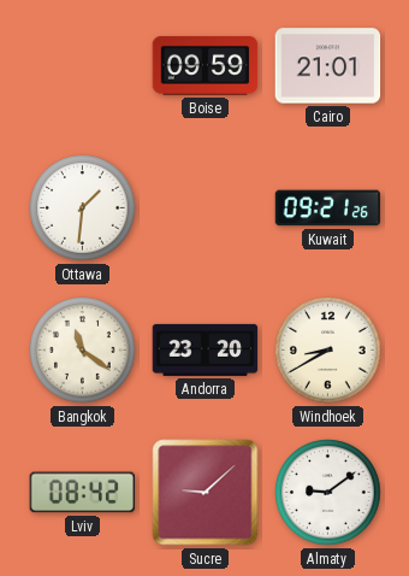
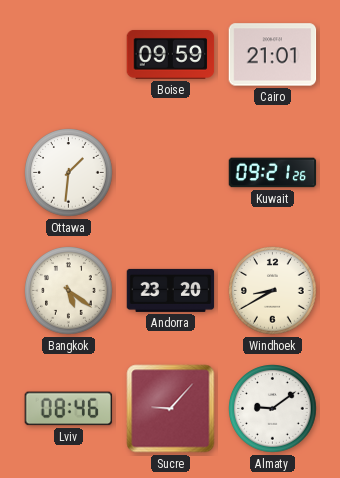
Bangkok: 11:21 -> 5:21
Lviv: 08:42 -> 08:46
Sucre: 9:08 -> 9:07
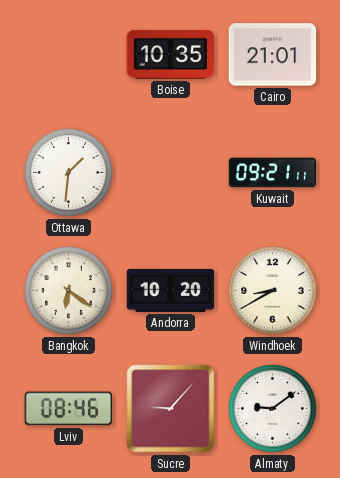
Boise: 09:59 -> 10:35
Kuwait: 09:21:26 -> 09:21:11
Bangkok: 5:21 -> 6:21
Andorra: 23:20 -> 10:20
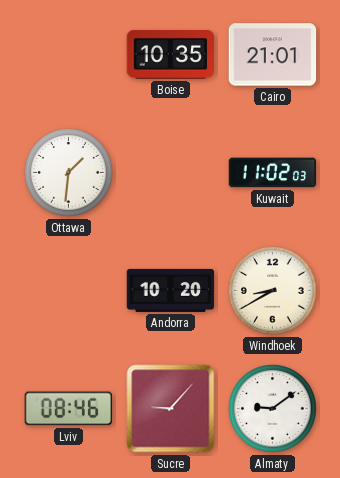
Kuwait: 09:21 -> 11:02
Bangkok: 6:21 -> none
